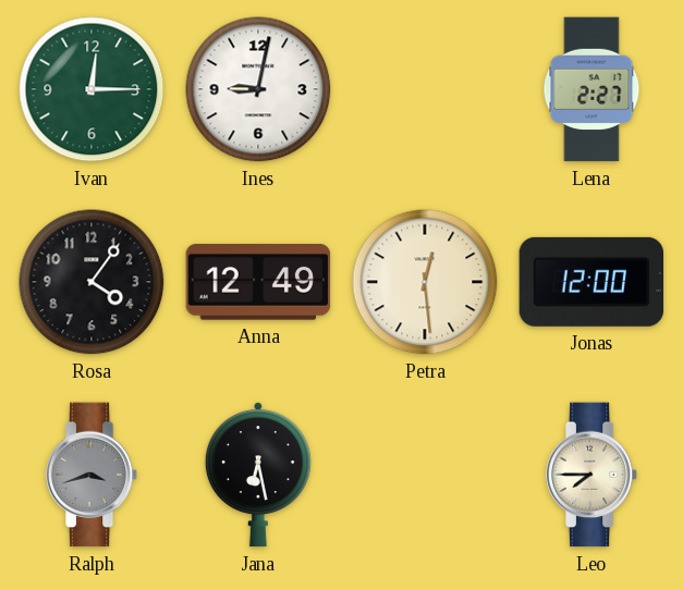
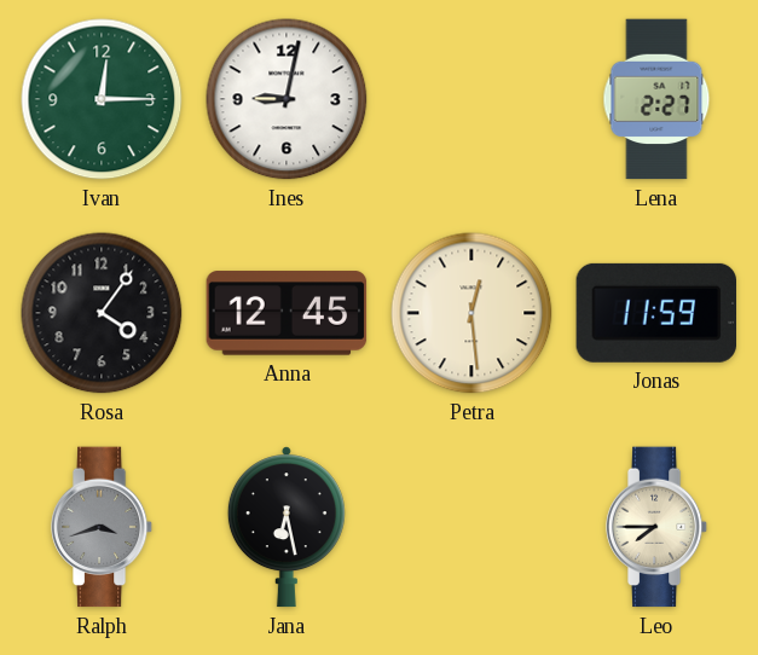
Anna: 12:49 -> 12:45
Jonas: 12:00 -> 11:59
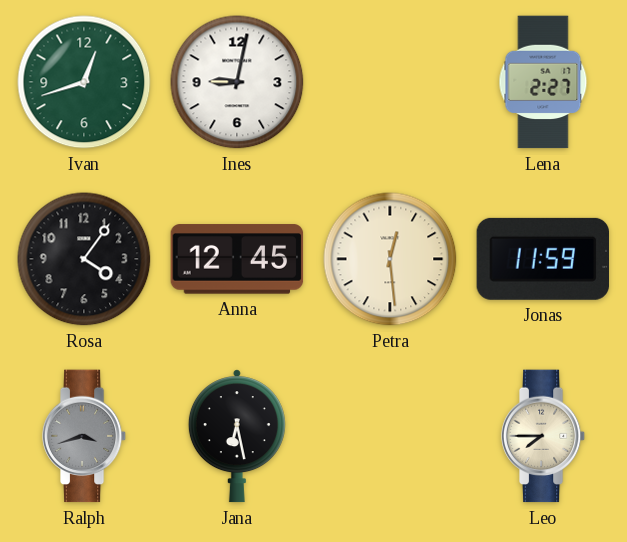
Ivan: 12:15 -> 12:42
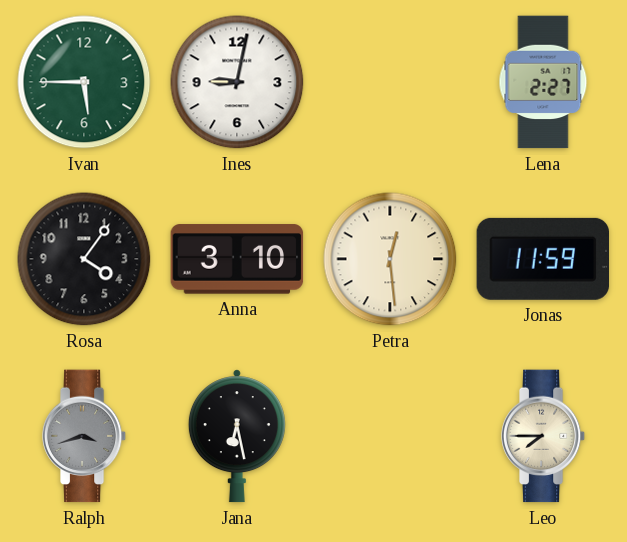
Ivan: 12:42 -> 5:45
Anna: 12:45 -> 3:10
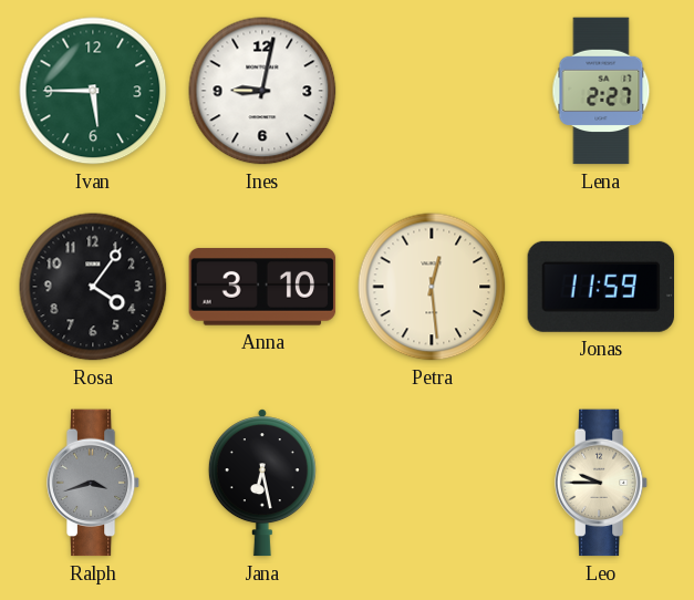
Leo: 7:45 -> 9:45
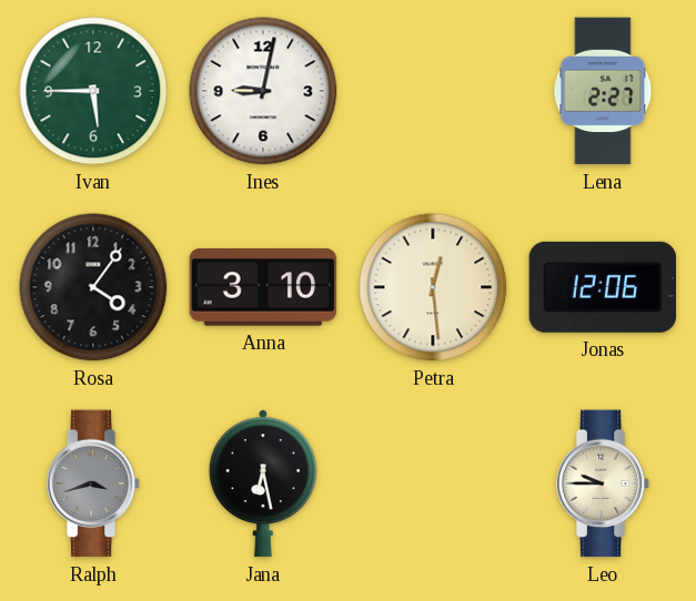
Jonas: 11:59 -> 12:06
